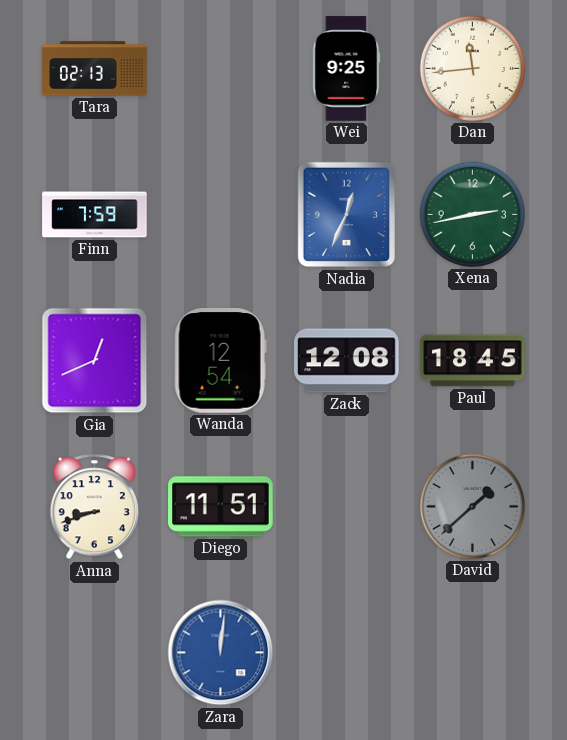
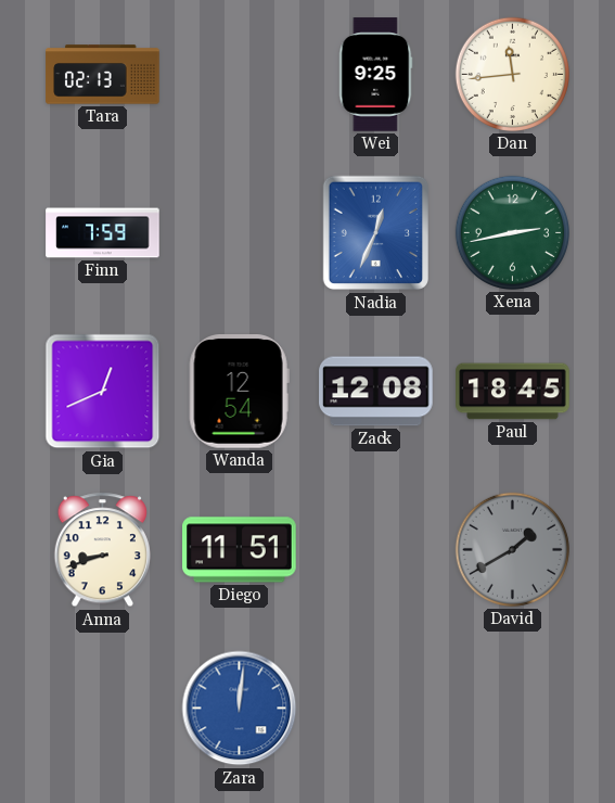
David: 1:38 -> 1:40
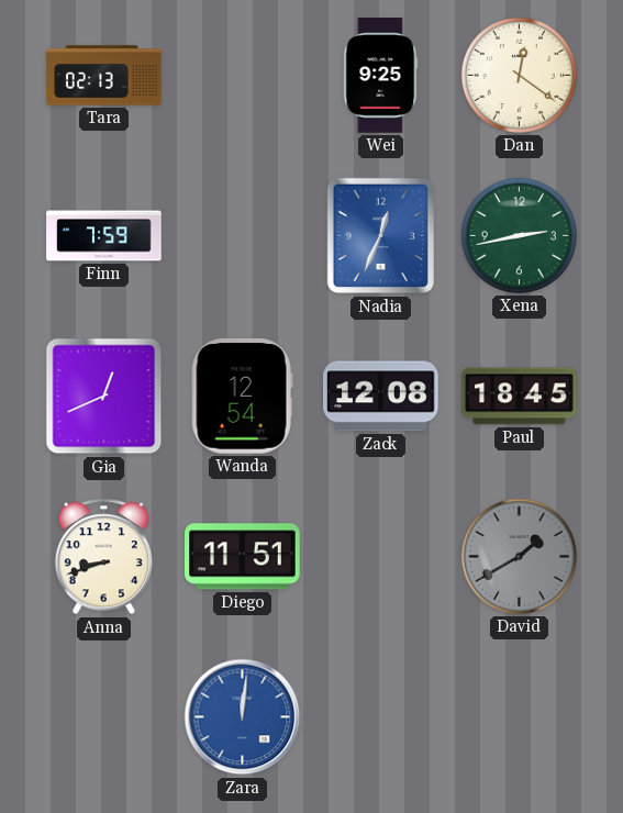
Dan: 11:44 -> 12:21
